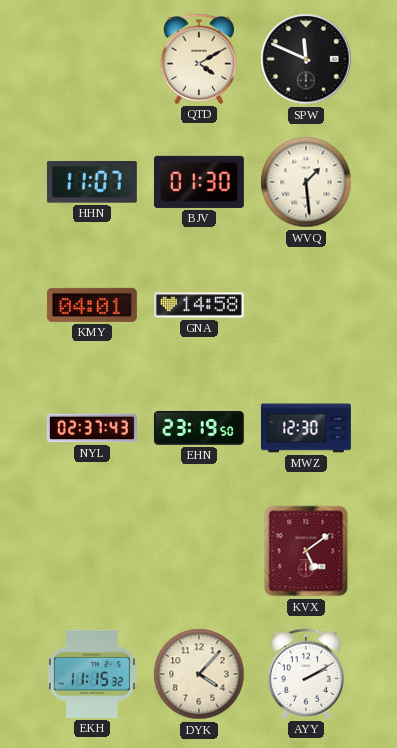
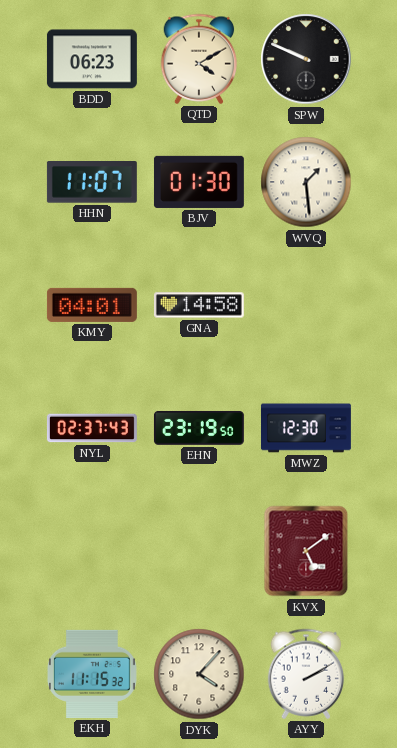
BDD: none -> 06:23
SPW: 11:49 -> 9:49
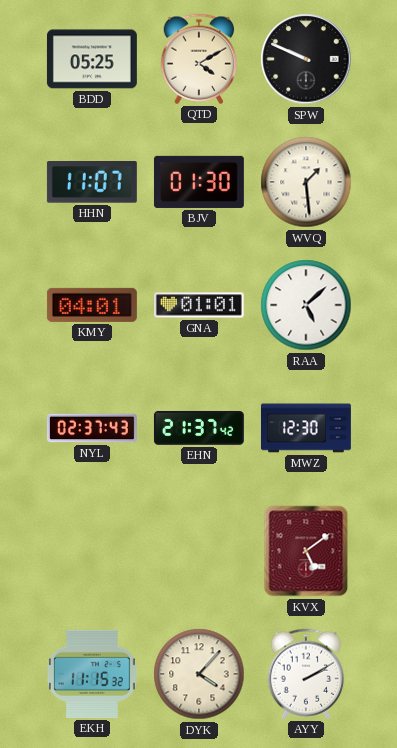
BDD: 06:23 -> 05:25
GNA: 14:58 -> 01:01
RAA: none -> 5:08
EHN: 23:19 -> 21:37
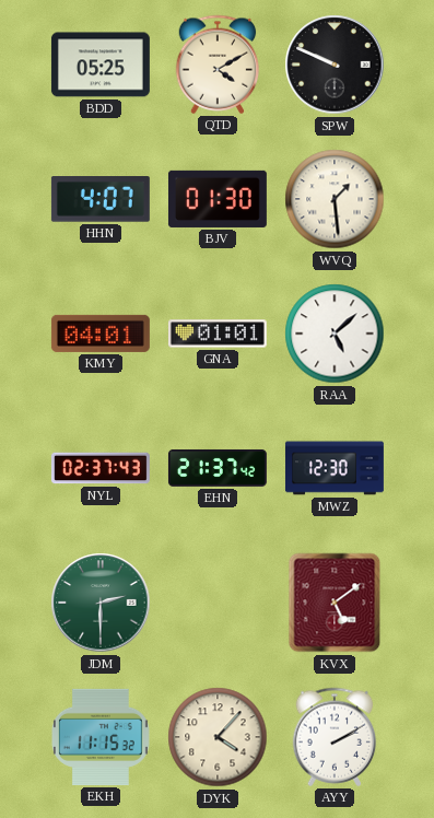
HHN: 11:07 -> 4:07
JDM: none -> 2:30
